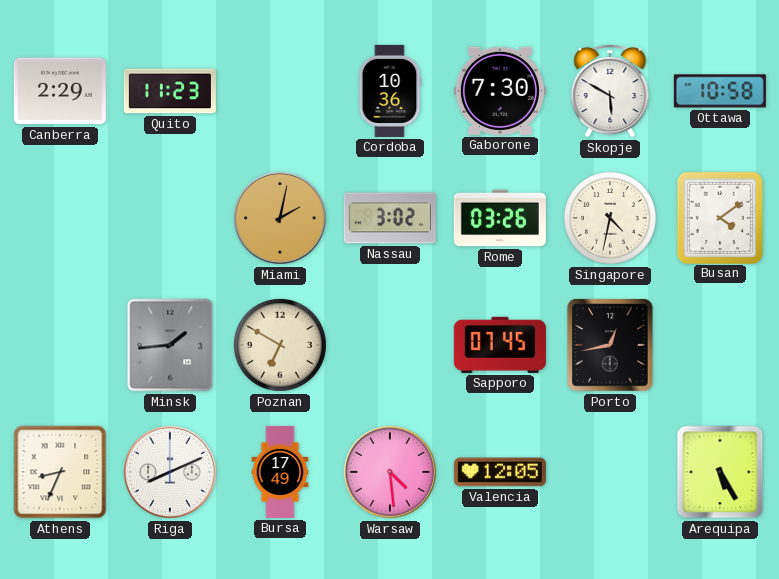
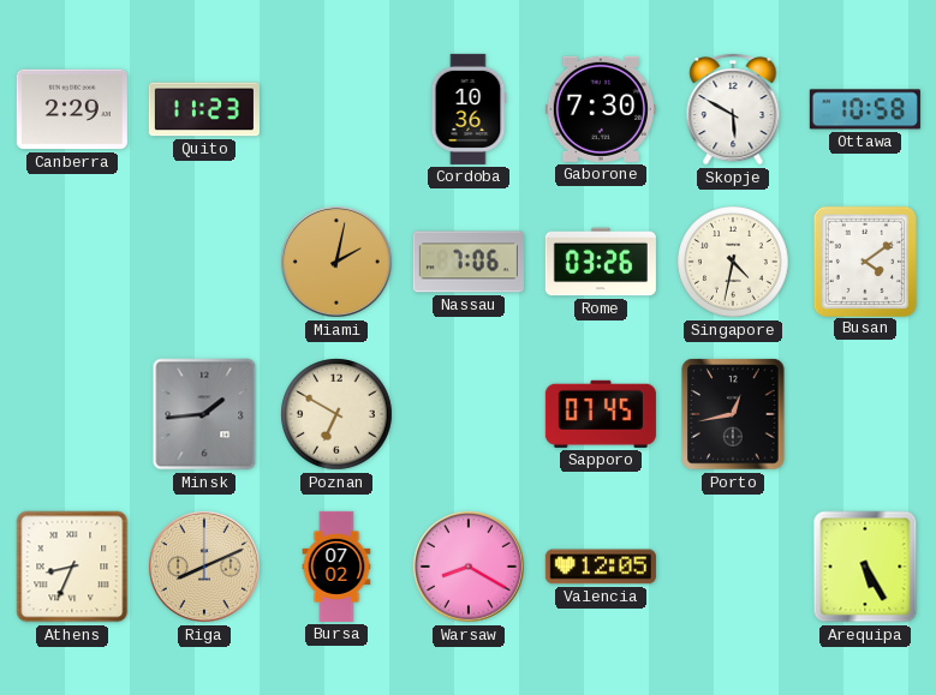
Nassau: 3:02 -> 7:06
Riga dial: white -> champagne
Bursa: 17:49 -> 07:02
Warsaw: 4:29 -> 8:20
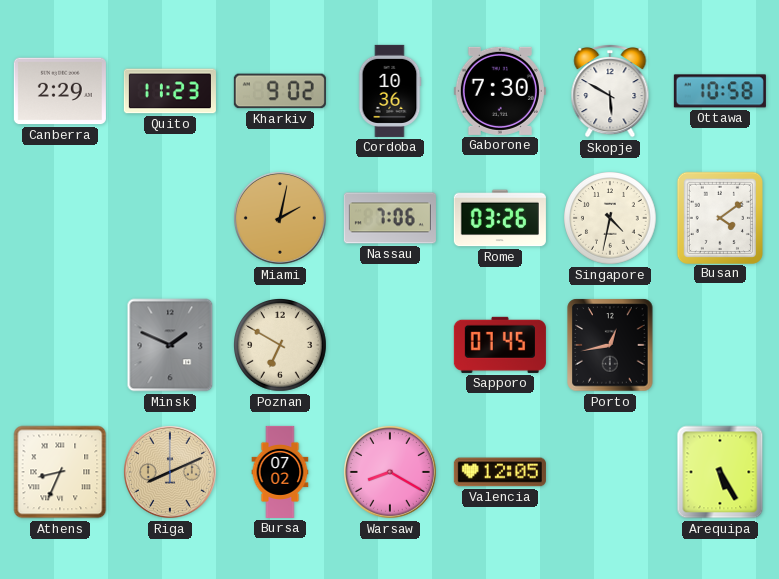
Kharkiv: none -> 9:02
Minsk: 1:44 -> 1:49
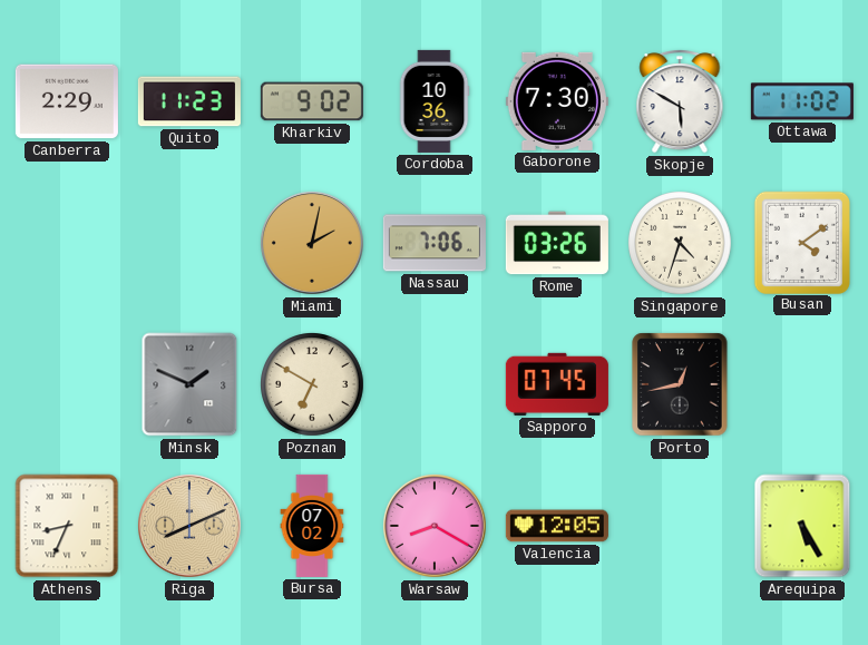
Ottawa: 10:58 -> 11:02
Singapore: 4:32 -> 4:33
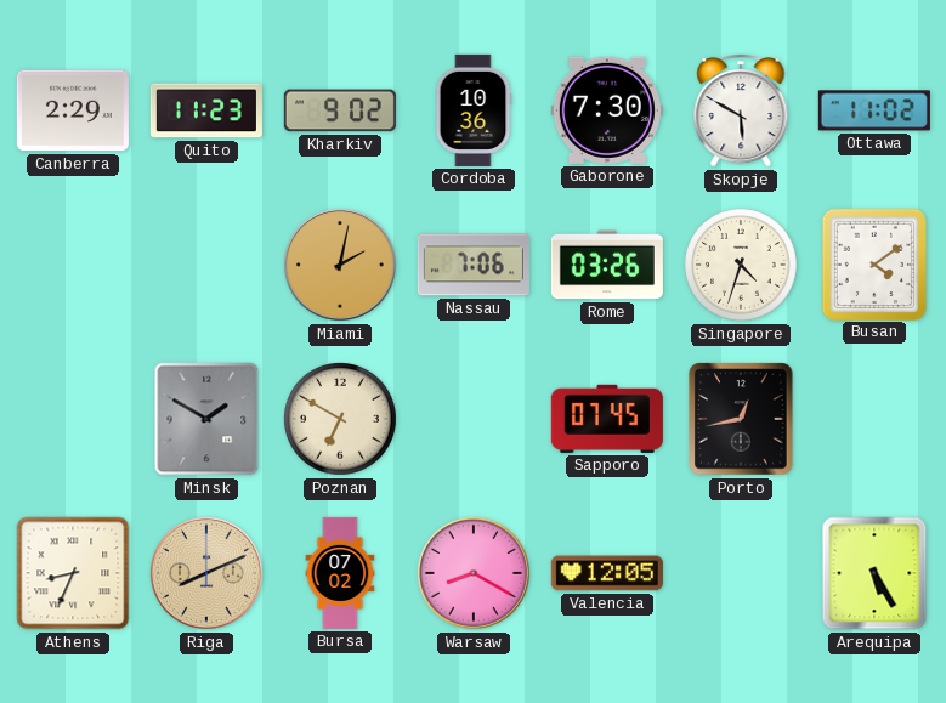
Minsk: 1:49 -> 1:50
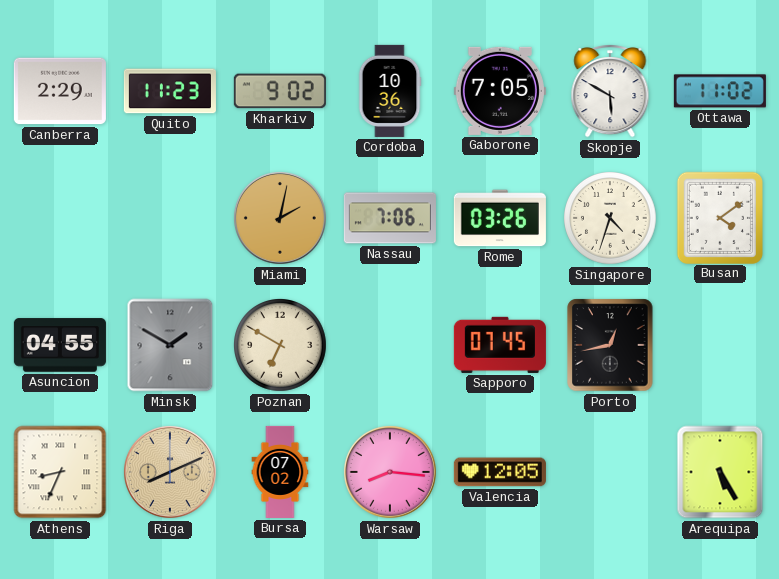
Gaborone: 7:30 -> 7:05
Asuncion: none -> 04:55
Warsaw: 8:20 -> 8:16
